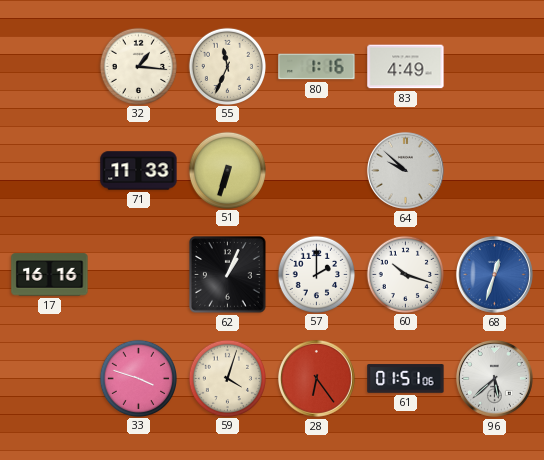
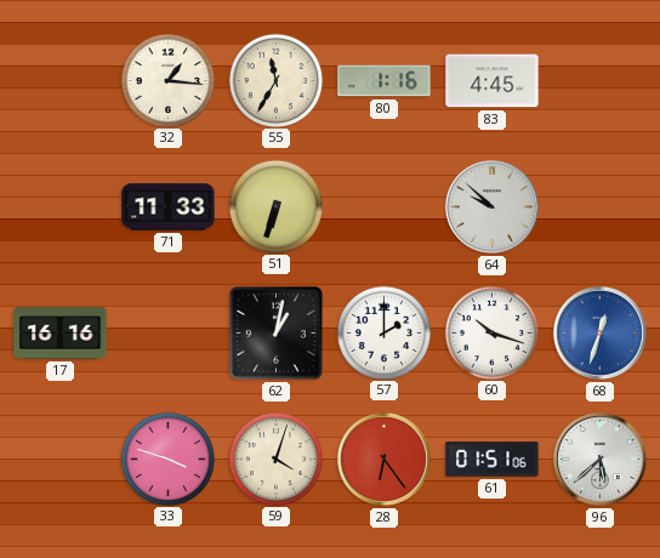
55: 11:34 -> 11:35
83: 4:49 -> 4:45
62: 1:04 -> 1:02
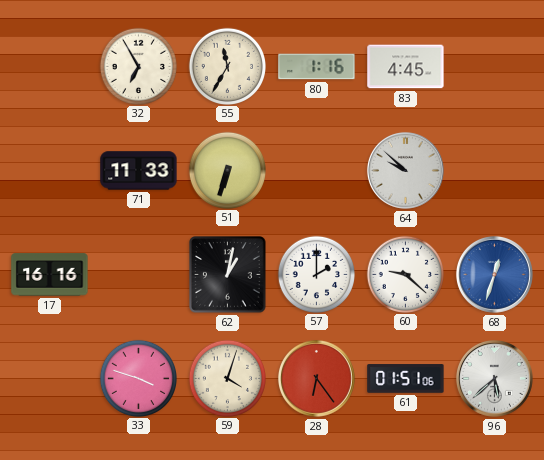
32: 1:16 -> 6:55
60: 10:18 -> 9:22
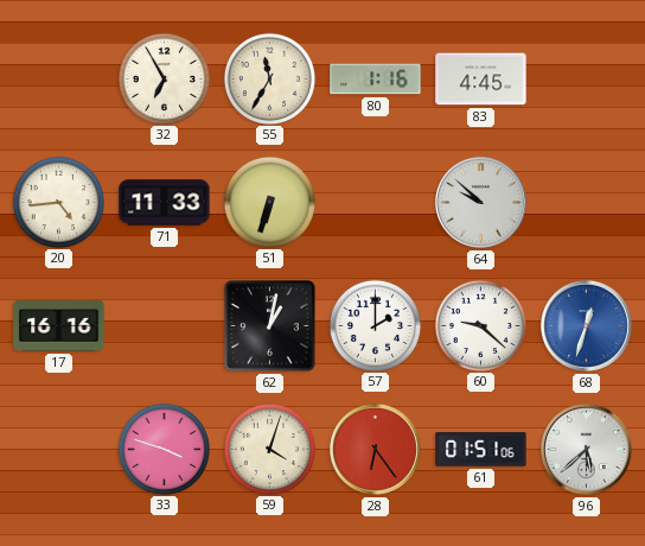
20: none -> 4:44
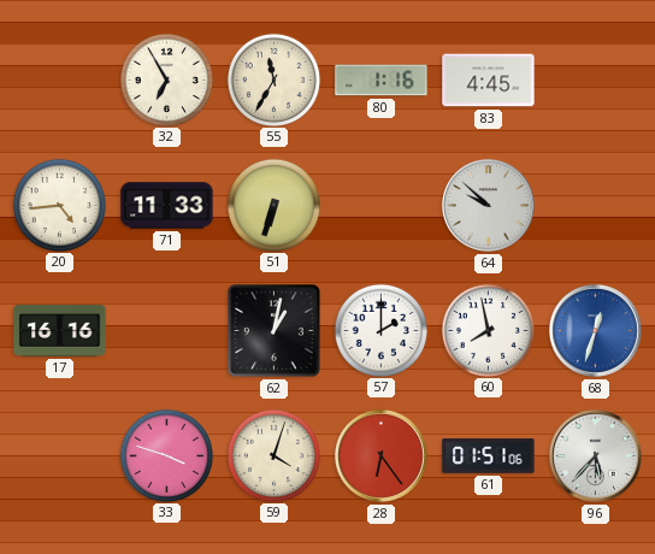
60: 9:22 -> 7:58
96: 5:38 -> 5:37
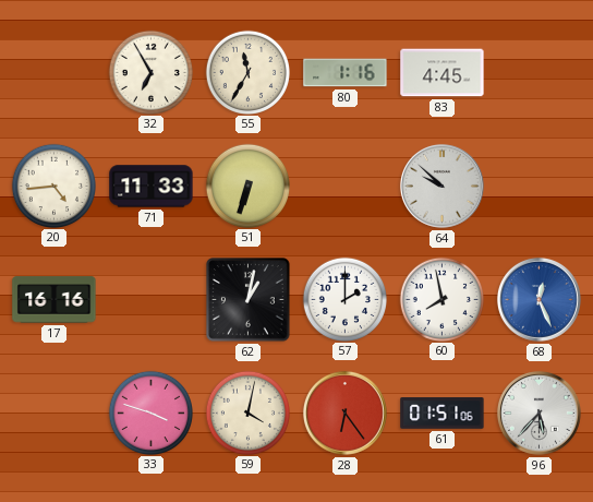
68: 12:33 -> 12:26
59: 4:03 -> 4:02
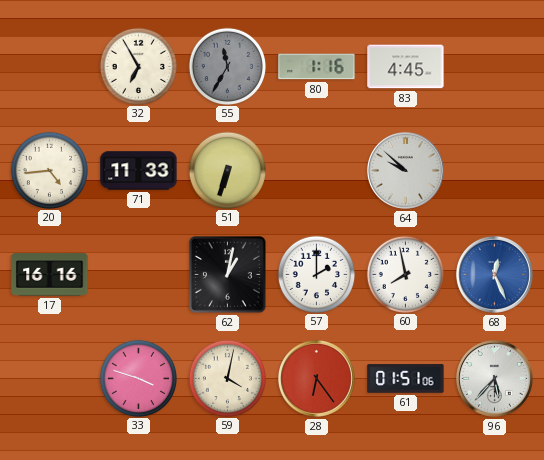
55 dial: cream -> grey
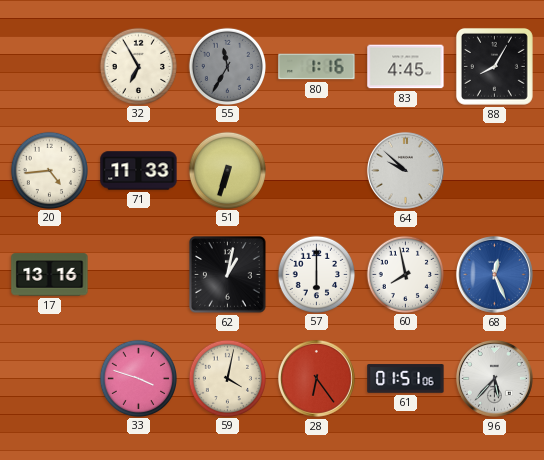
88: none -> 8:05
17: 16:16 -> 13:16
57: 2:00 -> 6:00
